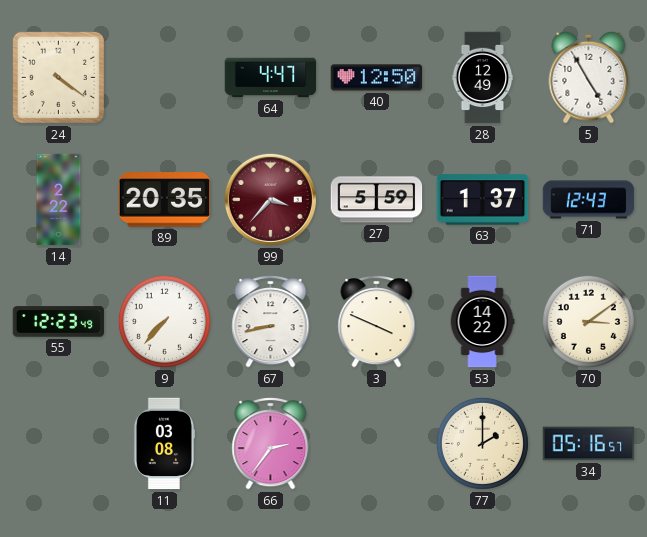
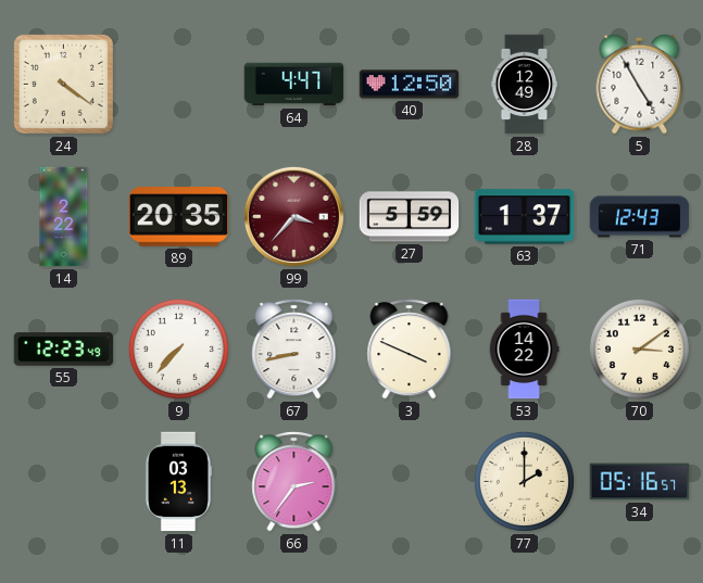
11: 03:08 -> 03:13
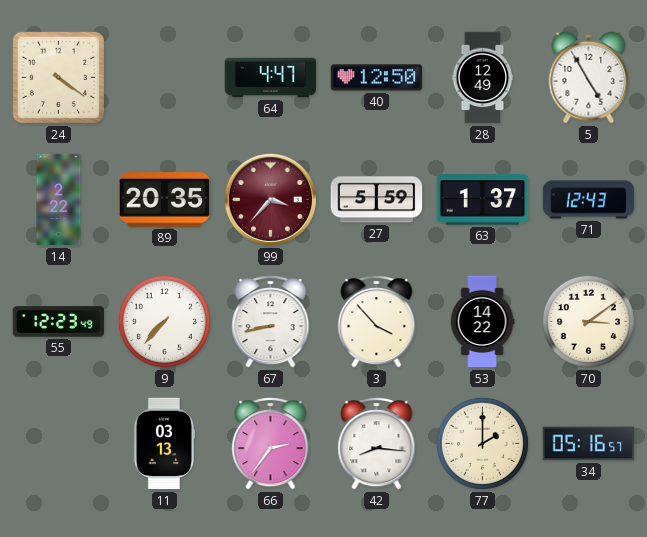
3: 3:49 -> 3:53
42: none -> 8:16
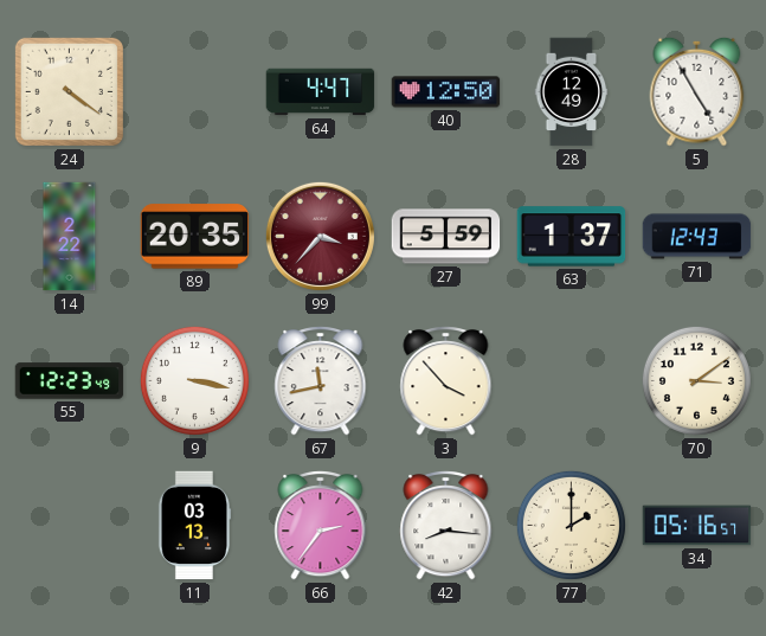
9: 7:37 -> 3:17
67: 8:43 -> 11:43
53: 14:22 -> none
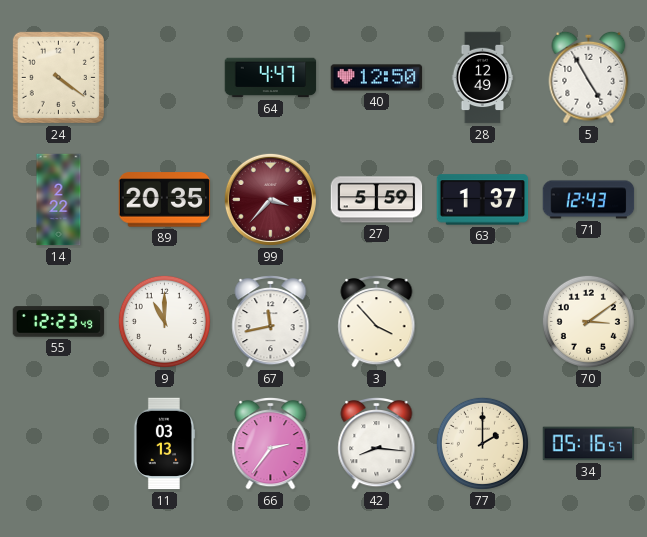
9: 3:17 -> 11:00
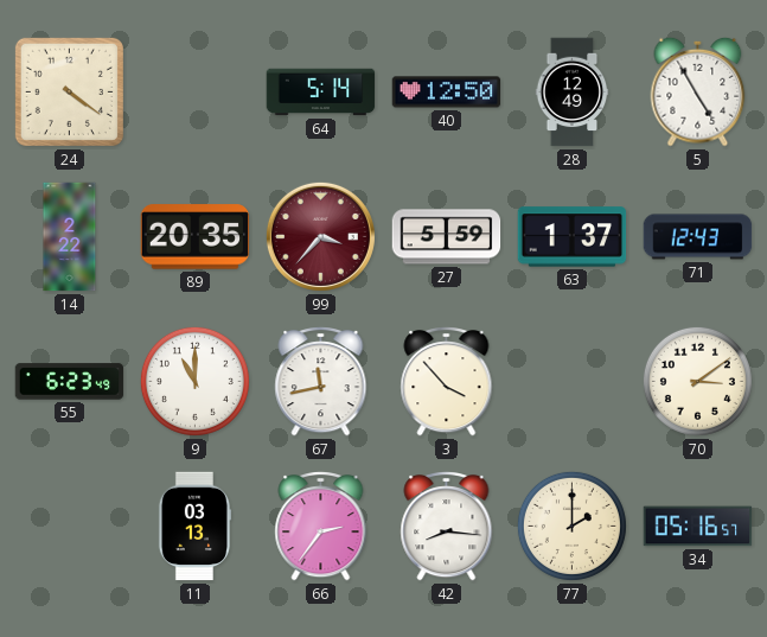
64: 4:47 -> 5:14
55: 12:23 -> 6:23
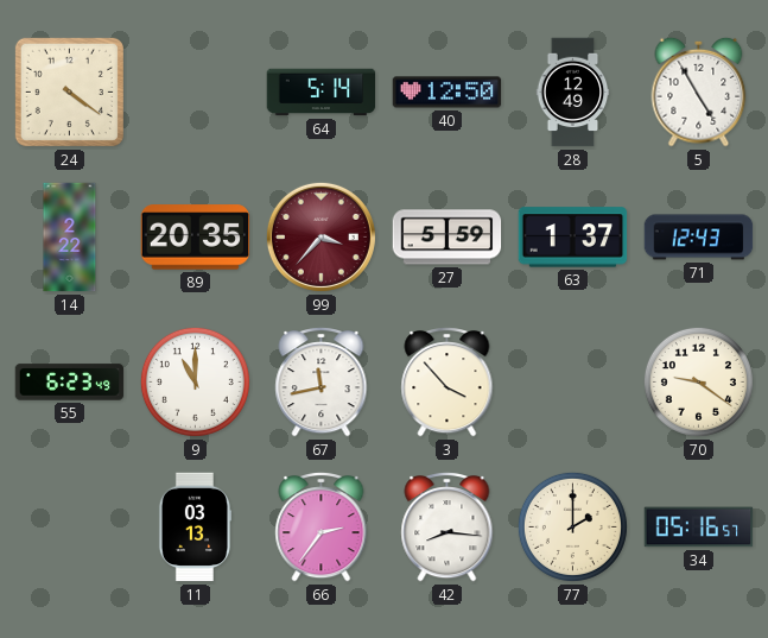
70: 3:09 -> 9:21
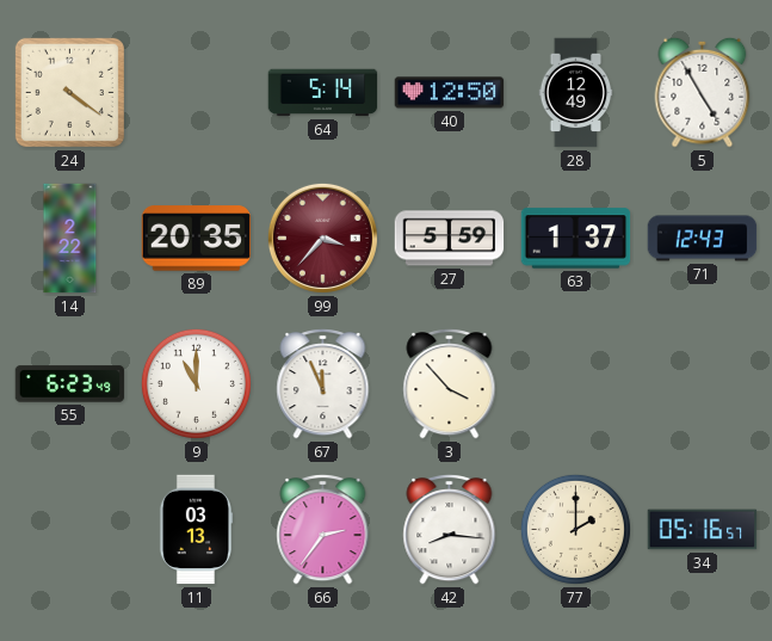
67: 11:43 -> 11:56
70: 9:21 -> none
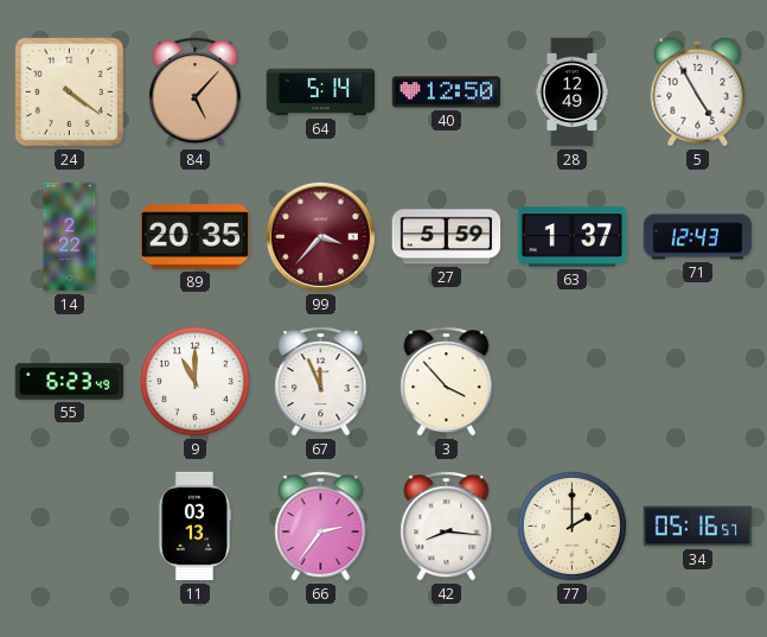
84: none -> 5:07
